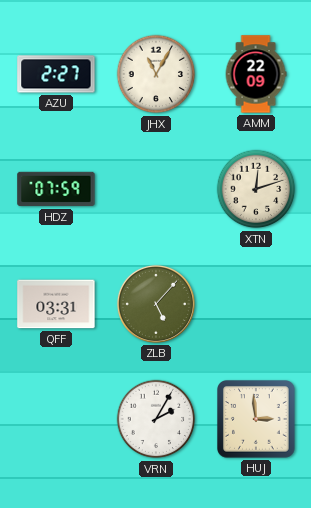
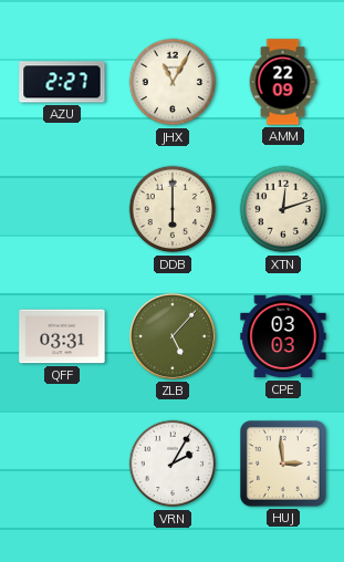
HDZ: 07:59 -> none
DDB: none -> 6:00
CPE: none -> 03:03
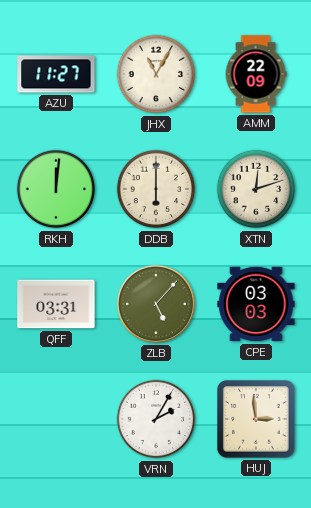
AZU: 2:27 -> 11:27
RKH: none -> 12:01
